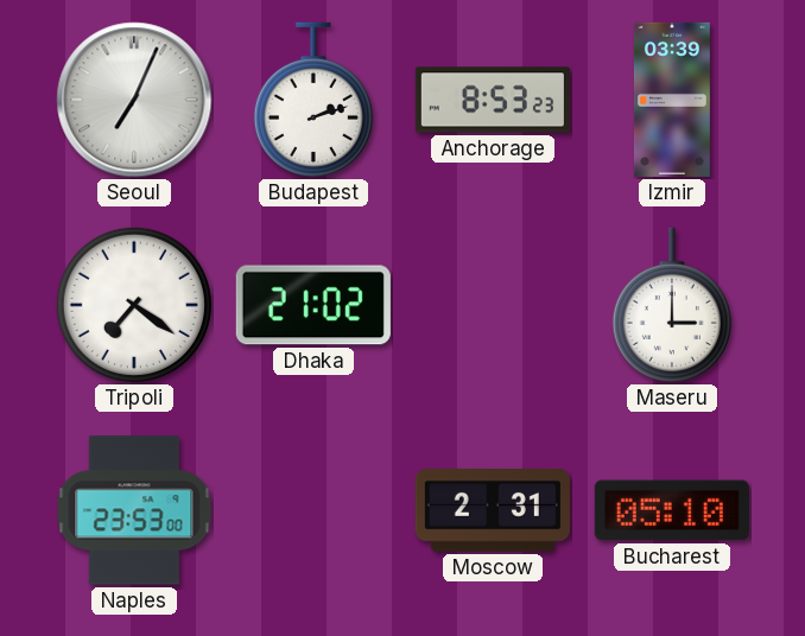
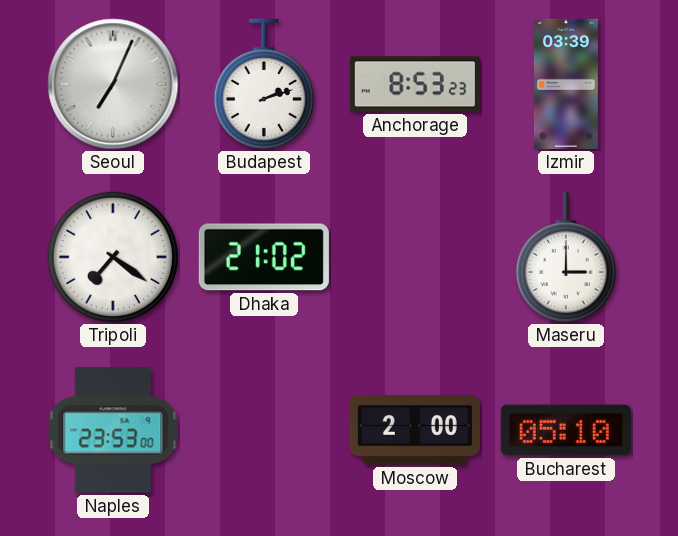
Moscow: 2:31 -> 2:00
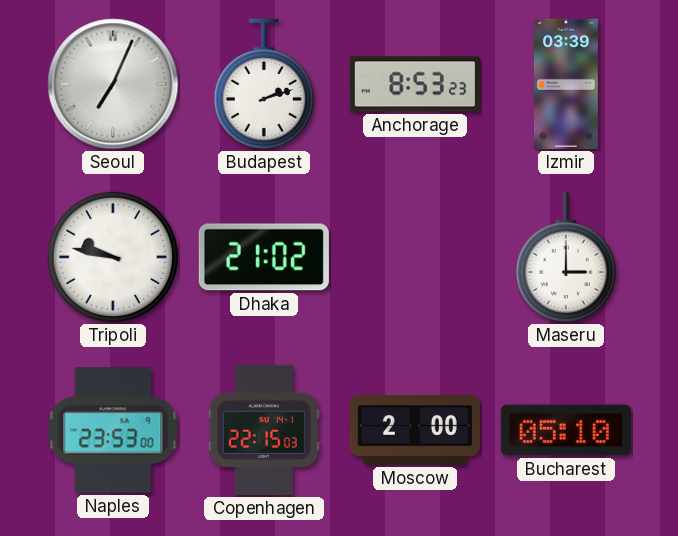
Tripoli: 7:21 -> 9:47
Copenhagen: none -> 22:15
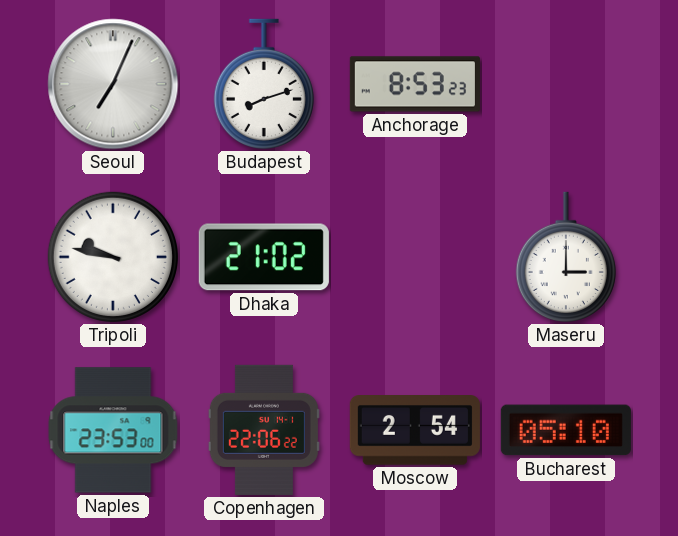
Budapest: 2:12 -> 8:12
Izmir: 03:39 -> none
Copenhagen: 22:15 -> 22:06
Moscow: 2:00 -> 2:54
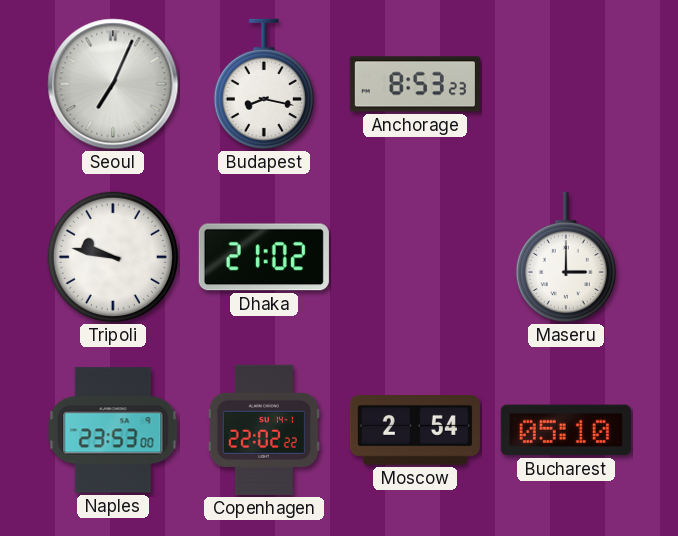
Budapest: 8:12 -> 8:17
Copenhagen: 22:06 -> 22:02
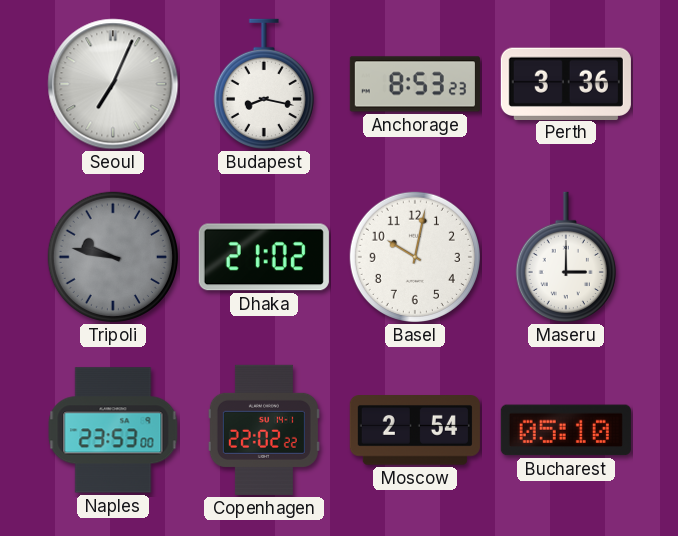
Perth: none -> 3:36
Tripoli dial: white -> grey
Basel: none -> 10:02
